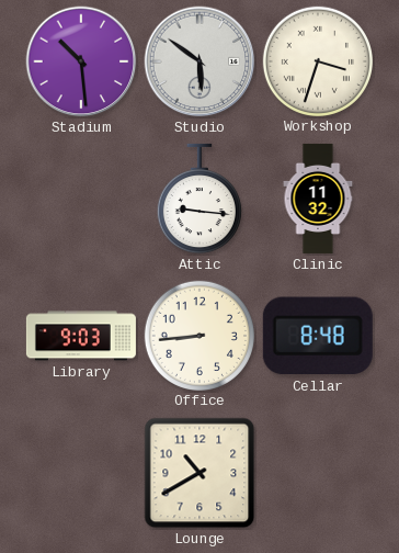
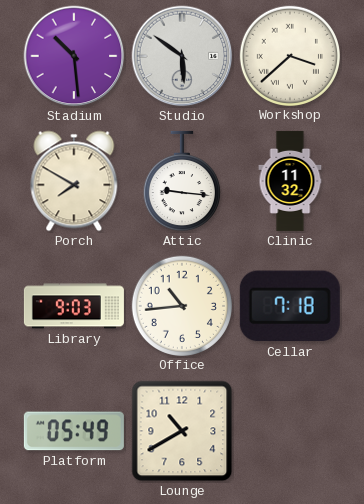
Workshop: 3:33 -> 3:38
Porch: none -> 7:50
Office: 8:44 -> 10:44
Cellar: 8:48 -> 7:18
Platform: none -> 05:49
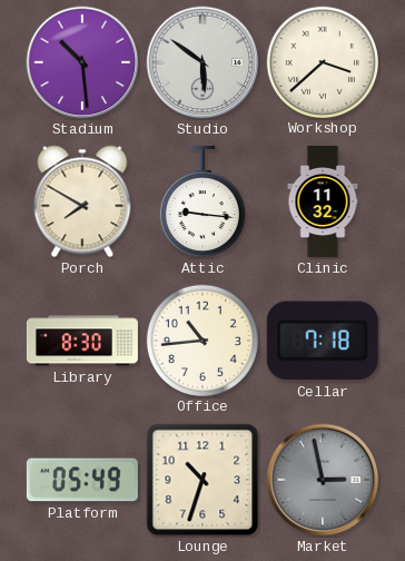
Library: 9:03 -> 8:30
Lounge: 10:40 -> 10:33
Market: none -> 2:58
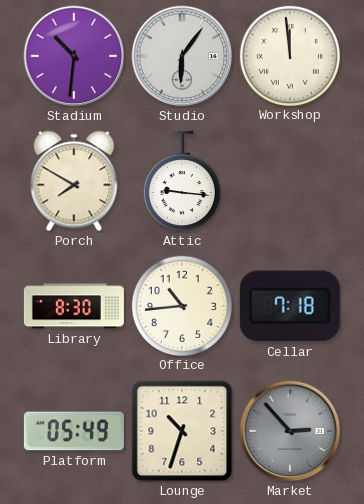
Stadium: 10:29 -> 10:31
Studio: 5:51 -> 6:06
Workshop: 3:38 -> 11:59
Clinic: 11:32 -> none
Market: 2:58 -> 2:53
